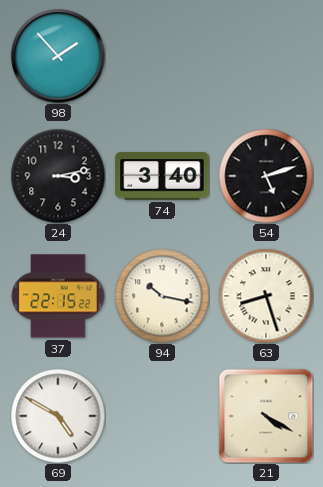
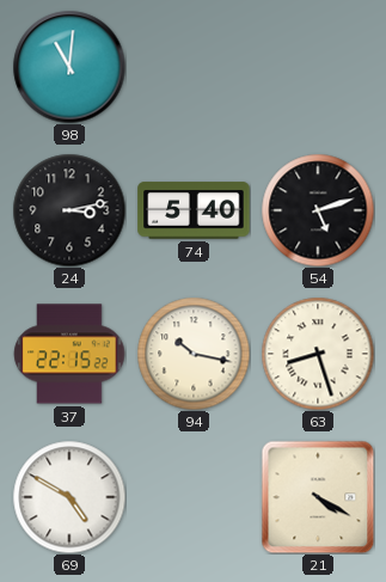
98: 1:53 -> 11:01
74: 3:40 -> 5:40
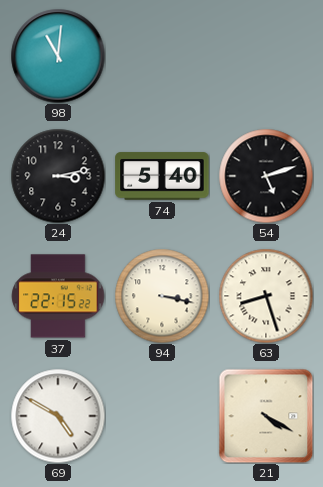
94: 10:17 -> 3:17
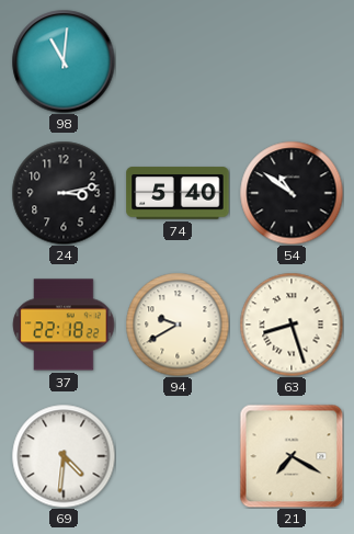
54: 5:12 -> 10:51
37: 22:15 -> 22:18
94: 3:17 -> 9:40
69: 4:50 -> 4:31
21: 4:20 -> 7:20
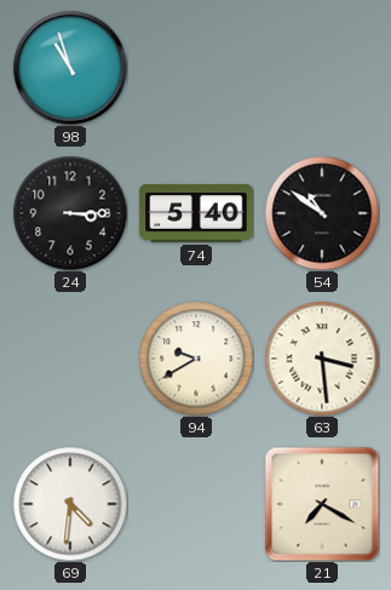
98: 11:01 -> 10:57
24: 3:13 -> 3:15
37: 22:18 -> none
63: 8:27 -> 3:29
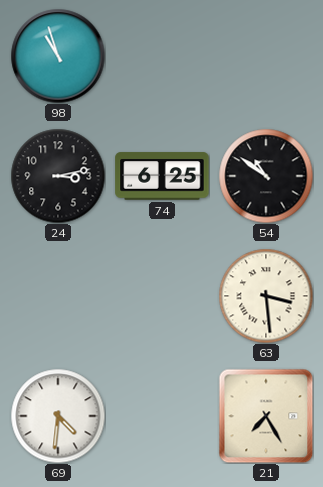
24: 3:15 -> 3:13
74: 5:40 -> 6:25
94: 9:40 -> none
21: 7:20 -> 7:25
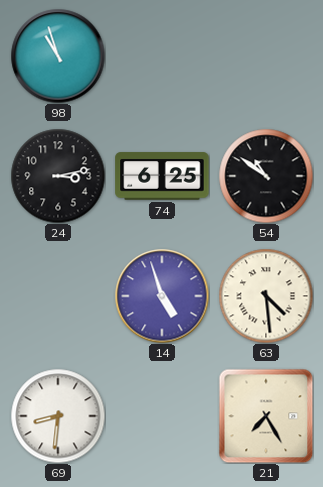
14: none -> 4:57
63: 3:29 -> 4:29
69: 4:31 -> 8:31
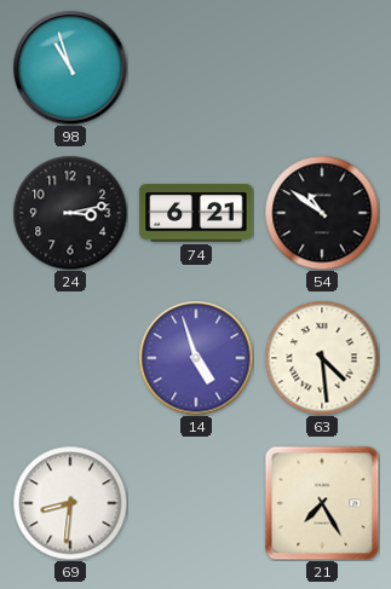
74: 6:25 -> 6:21
